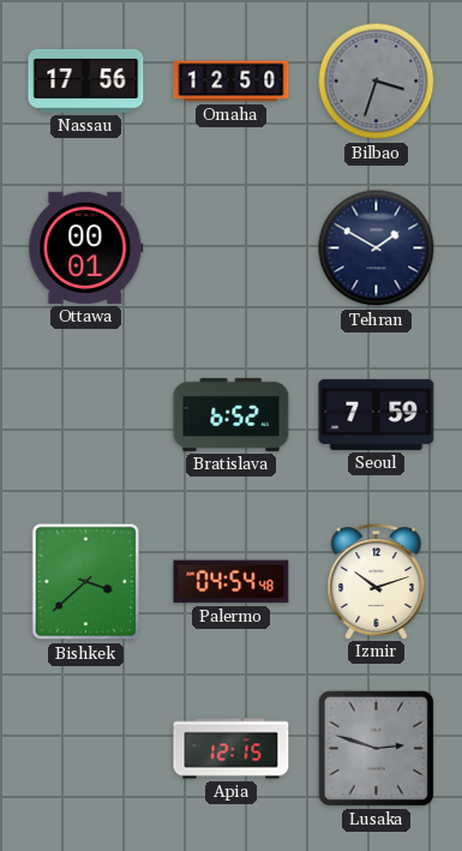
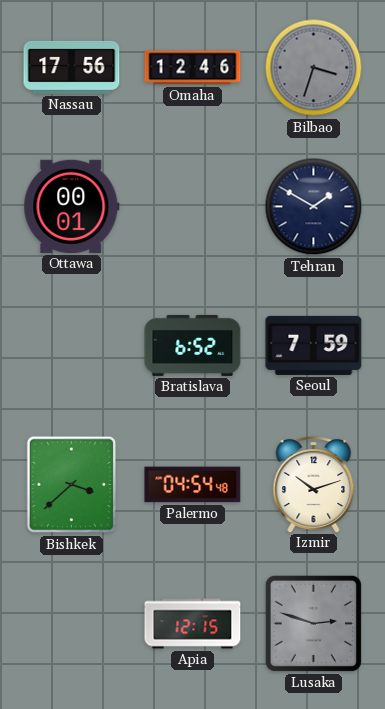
Omaha: 12:50 -> 12:46
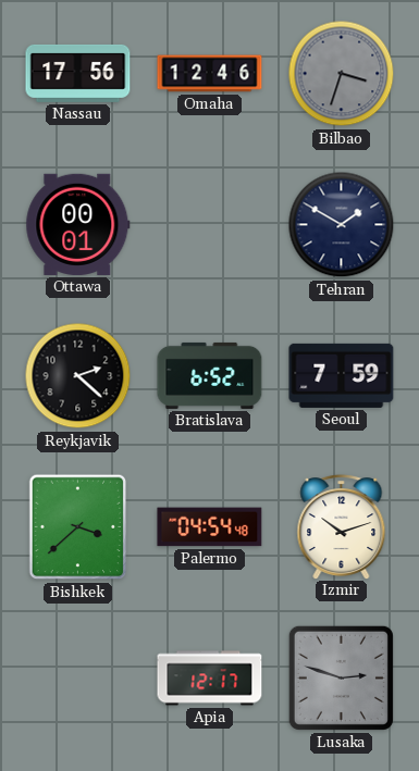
Reykjavik: none -> 2:22
Apia: 12:15 -> 12:17
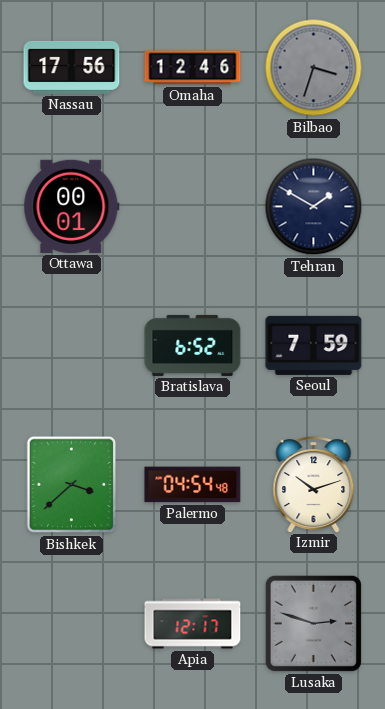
Reykjavik: 2:22 -> none
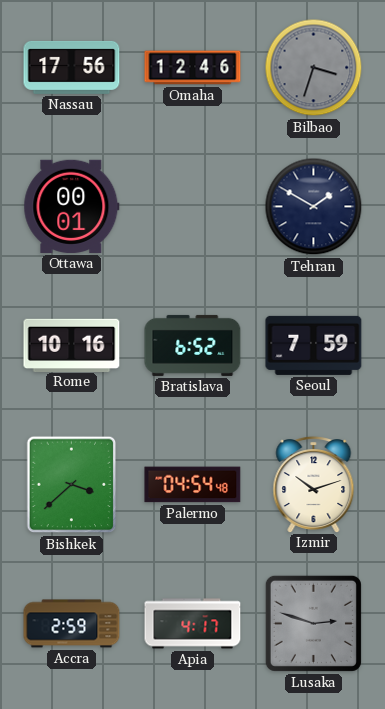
Rome: none -> 10:16
Accra: none -> 2:59
Apia: 12:17 -> 4:17
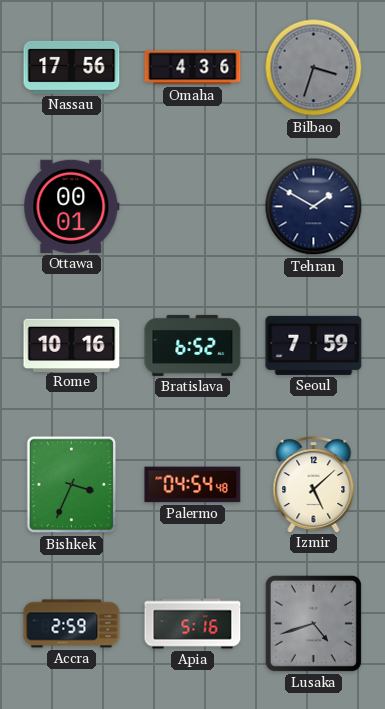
Omaha: 12:46 -> 4:36
Bishkek: 3:38 -> 3:34
Izmir: 10:12 -> 5:08
Apia: 4:17 -> 5:16
Lusaka: 2:48 -> 4:42
